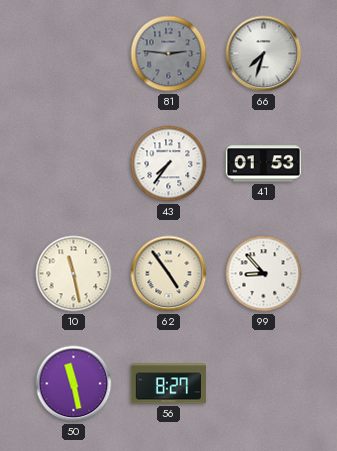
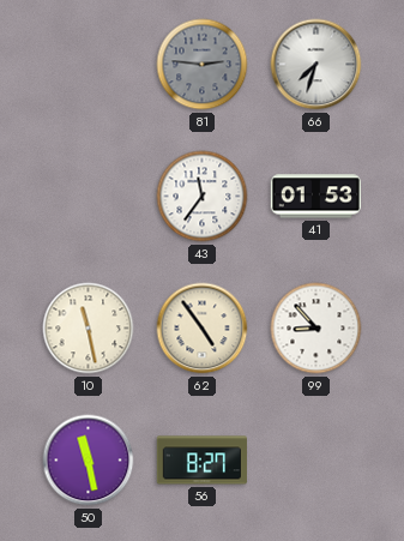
43: 7:36 -> 11:36
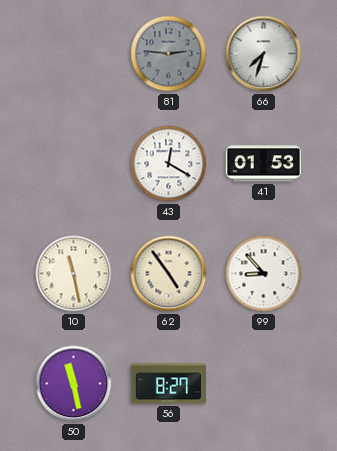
43: 11:36 -> 12:20
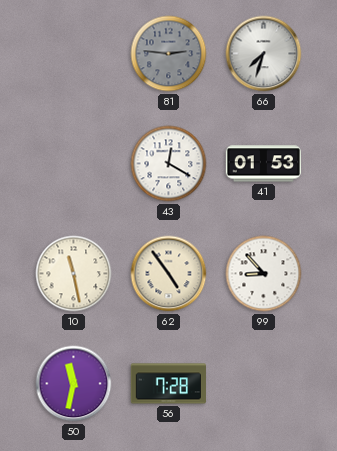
50: 11:28 -> 11:32
56: 8:27 -> 7:28
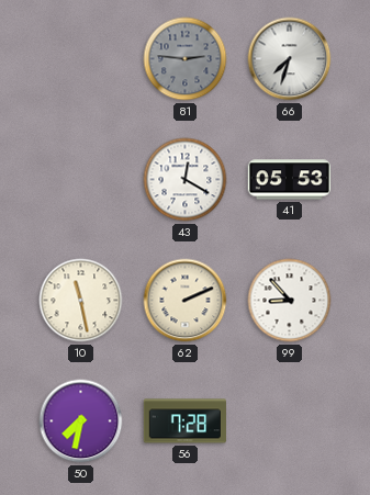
41: 01:53 -> 05:53
62: 4:54 -> 2:11
50: 11:32 -> 7:32
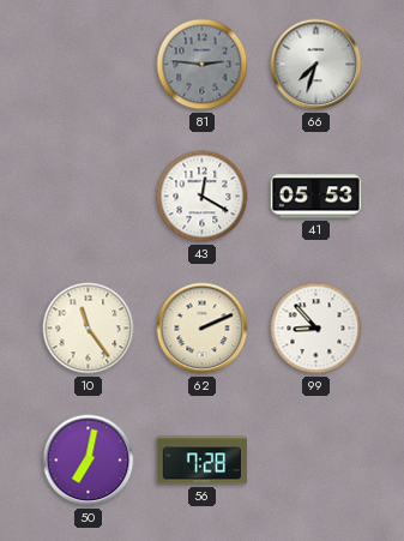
10: 11:28 -> 11:24
50: 7:32 -> 7:02
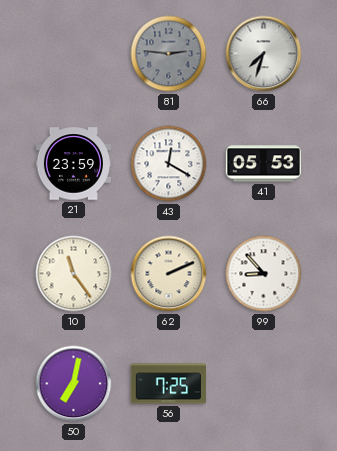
21: none -> 23:59
56: 7:28 -> 7:25
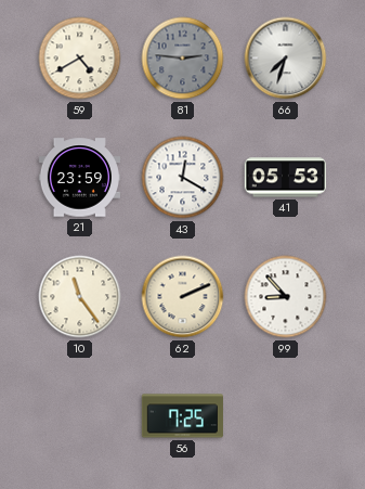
59: none -> 4:40
50: 7:02 -> none
